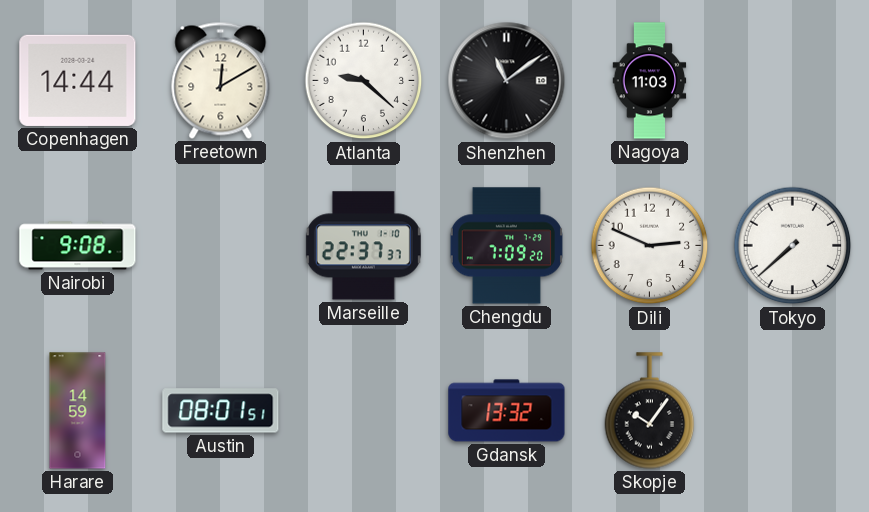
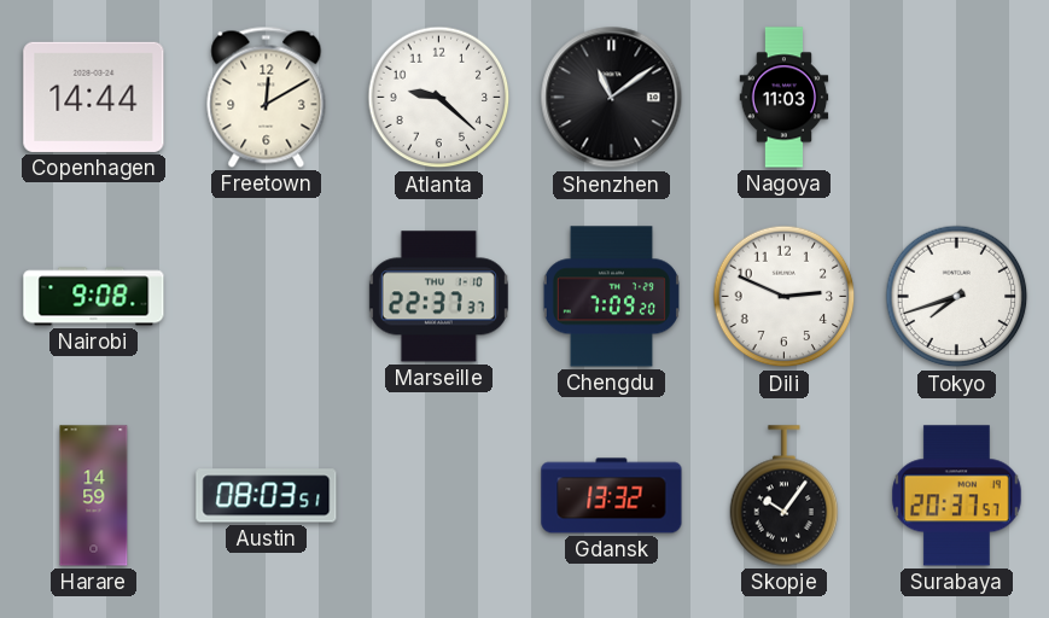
Tokyo: 7:38 -> 7:42
Austin: 08:01 -> 08:03
Surabaya: none -> 20:37
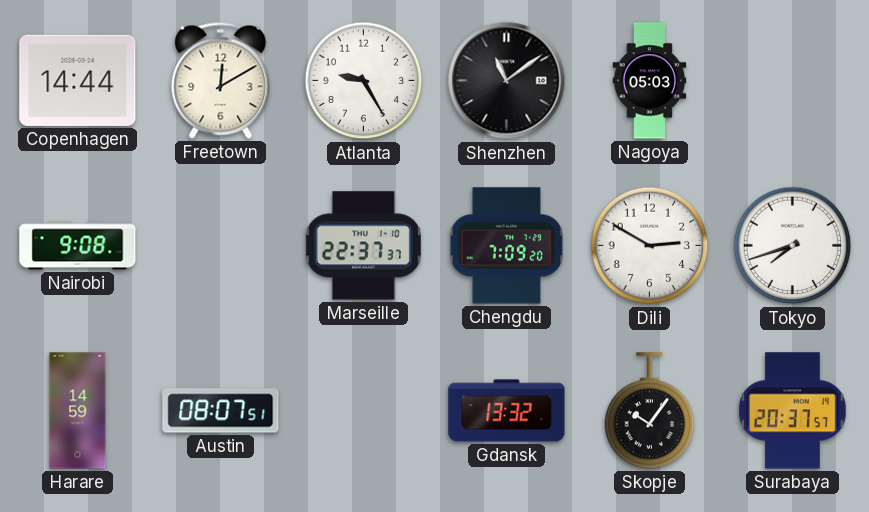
Atlanta: 9:22 -> 9:25
Nagoya: 11:03 -> 05:03
Dili: 2:49 -> 2:50
Austin: 08:03 -> 08:07
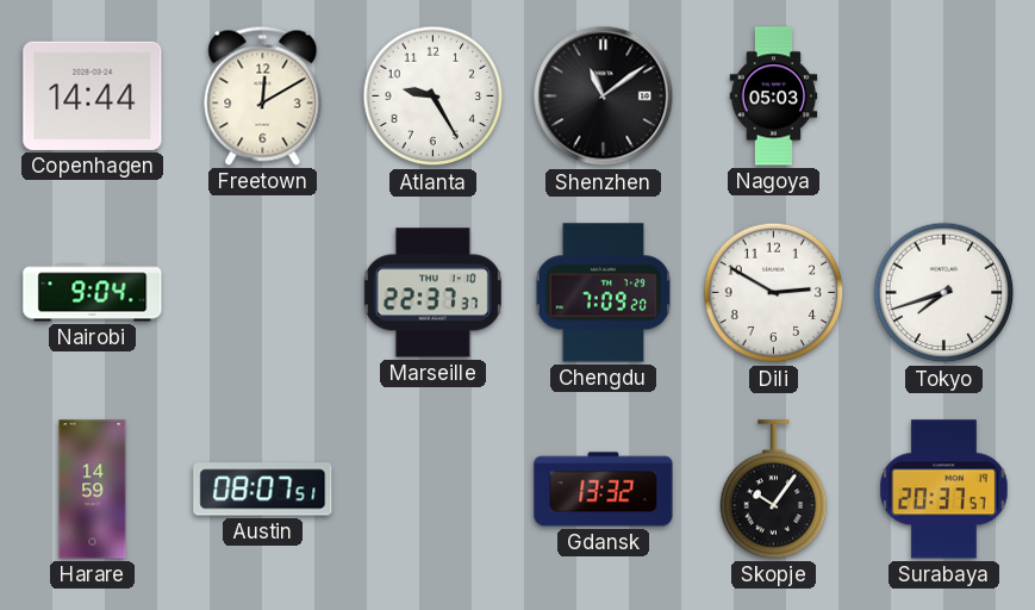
Nairobi: 9:08 -> 9:04
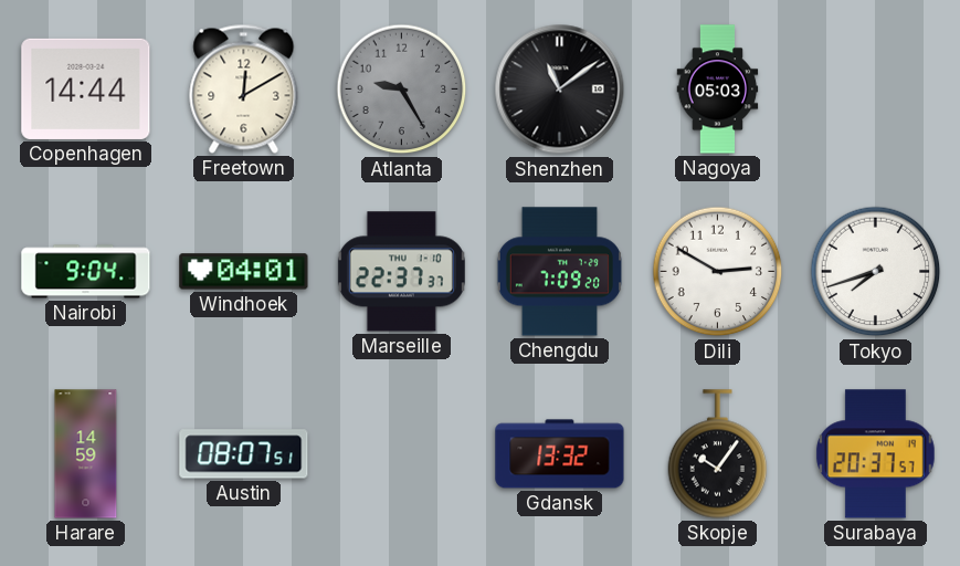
Atlanta dial: white -> grey
Windhoek: none -> 04:01
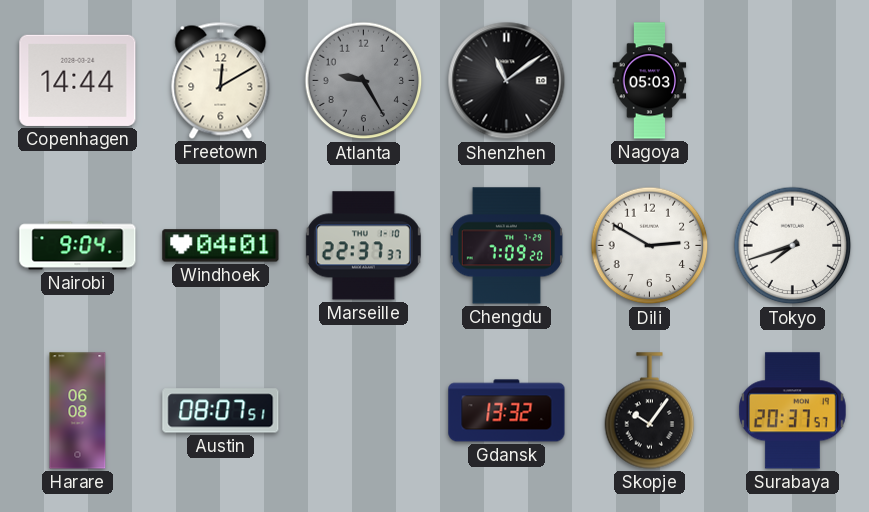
Harare: 14:59 -> 06:08
